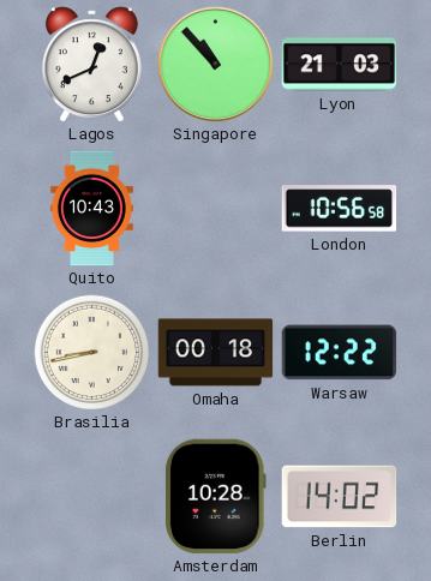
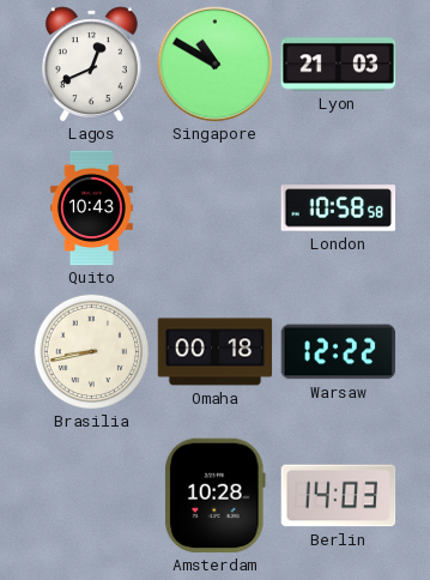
Singapore: 10:53 -> 10:50
London: 10:56 -> 10:58
Berlin: 14:02 -> 14:03
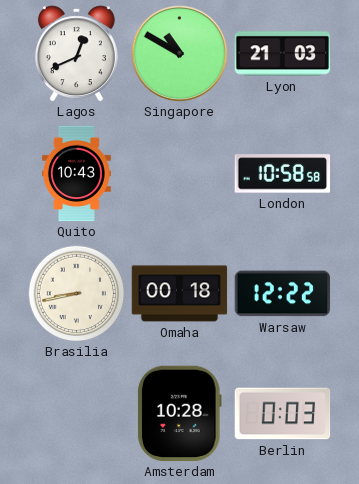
Berlin: 14:03 -> 0:03
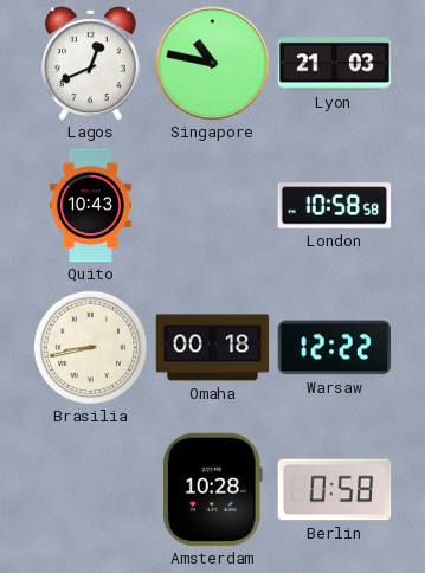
Singapore: 10:50 -> 10:47
Berlin: 0:03 -> 0:58
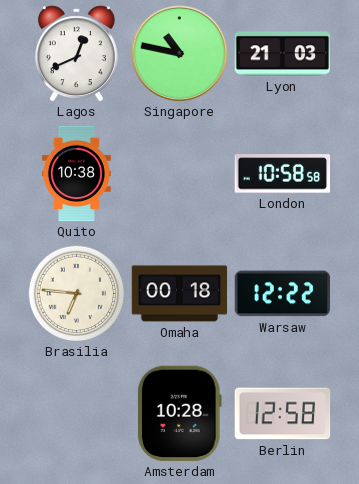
Quito: 10:43 -> 10:38
Brasilia: 8:43 -> 6:46
Berlin: 0:58 -> 12:58
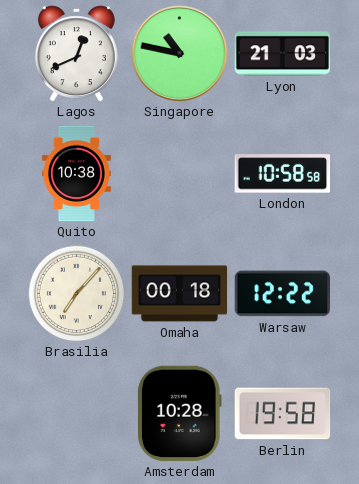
Brasilia: 6:46 -> 7:07
Berlin: 12:58 -> 19:58
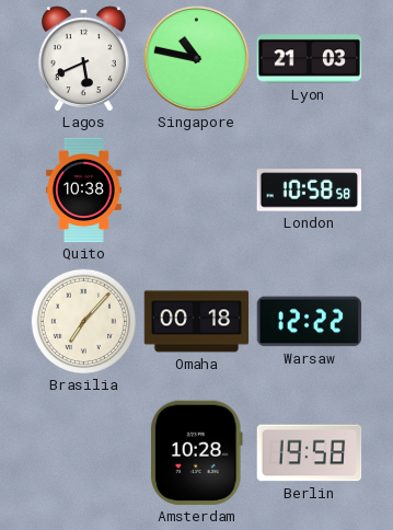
Lagos: 12:41 -> 5:41
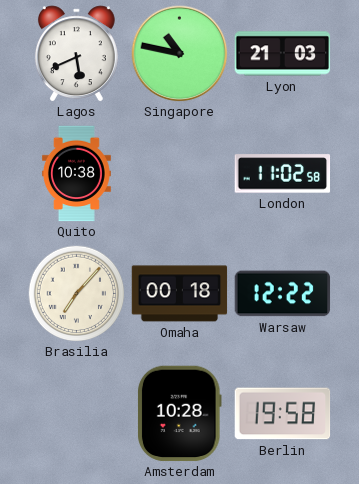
London: 10:58 -> 11:02
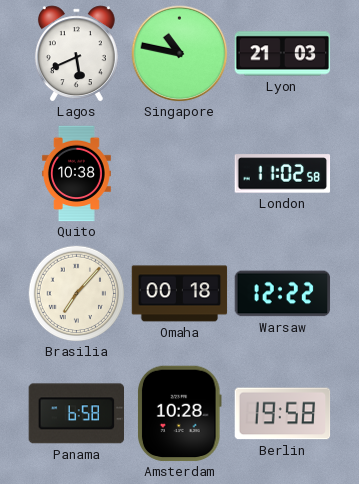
Panama: none -> 6:58
